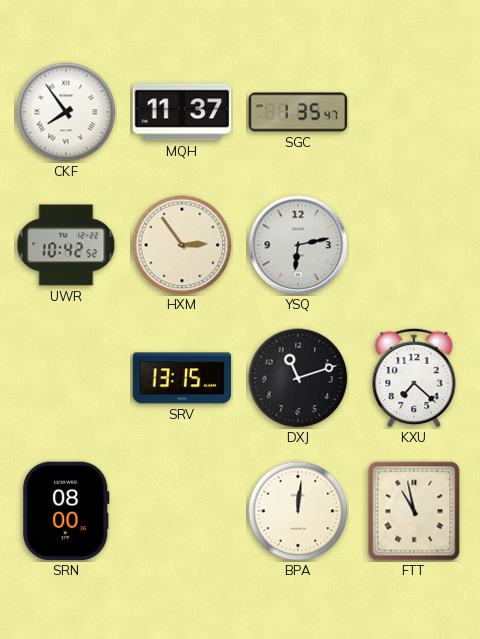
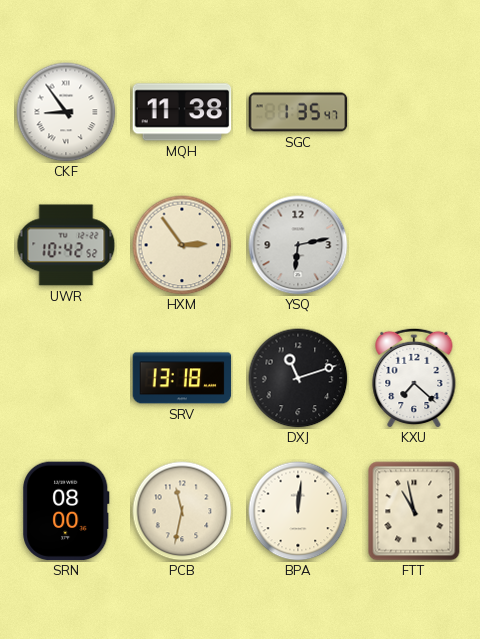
CKF: 7:54 -> 8:54
MQH: 11:37 -> 11:38
SRV: 13:15 -> 13:18
PCB: none -> 11:32
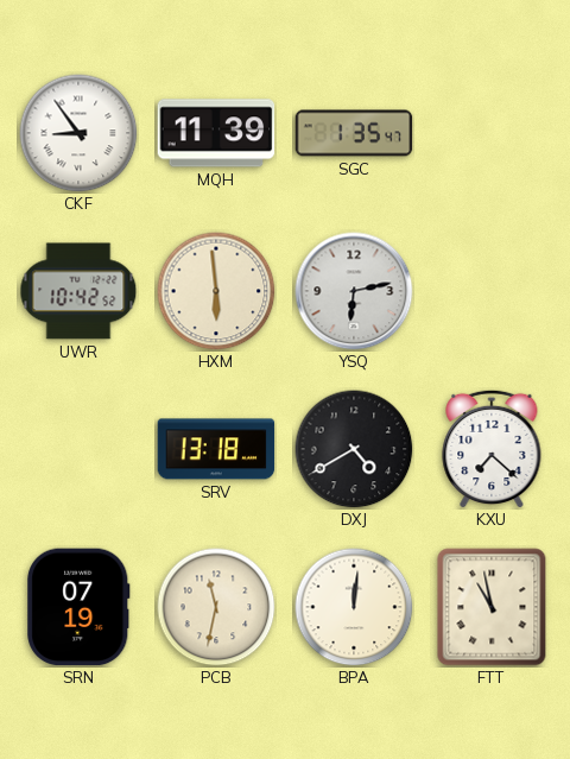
MQH: 11:38 -> 11:39
HXM: 2:54 -> 5:59
DXJ: 11:12 -> 4:40
SRN: 08:00 -> 07:19
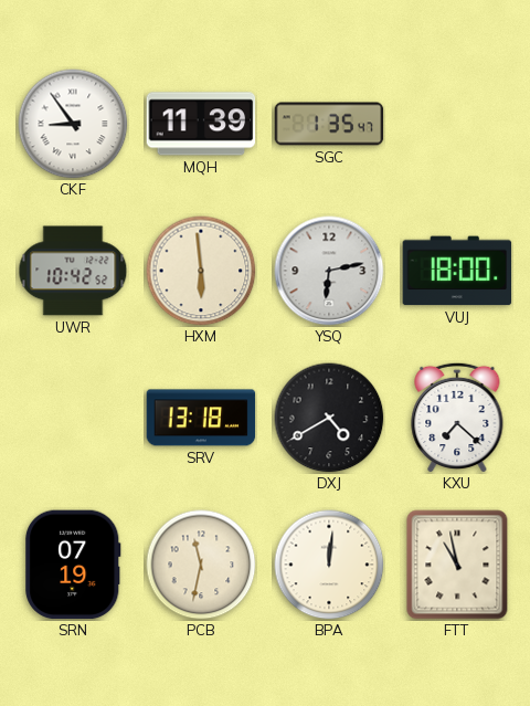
VUJ: none -> 18:00
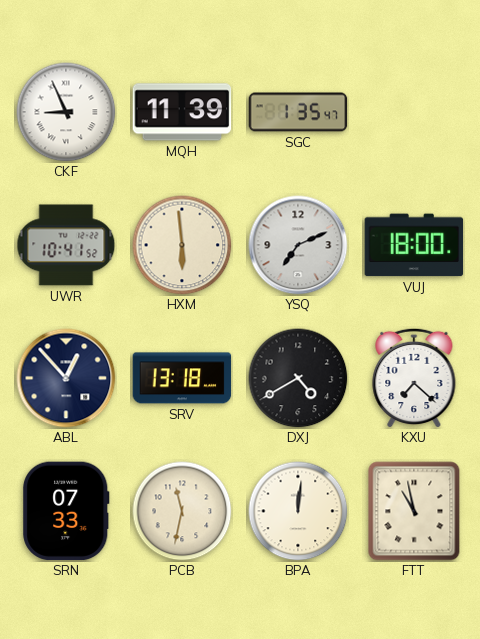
CKF: 8:54 -> 8:56
UWR: 10:42 -> 10:41
YSQ: 6:13 -> 7:11
ABL: none -> 12:53
SRN: 07:19 -> 07:33
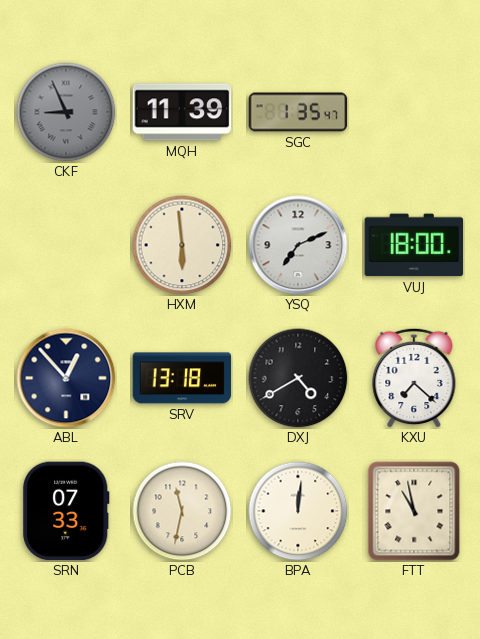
CKF dial: white -> grey
UWR: 10:41 -> none
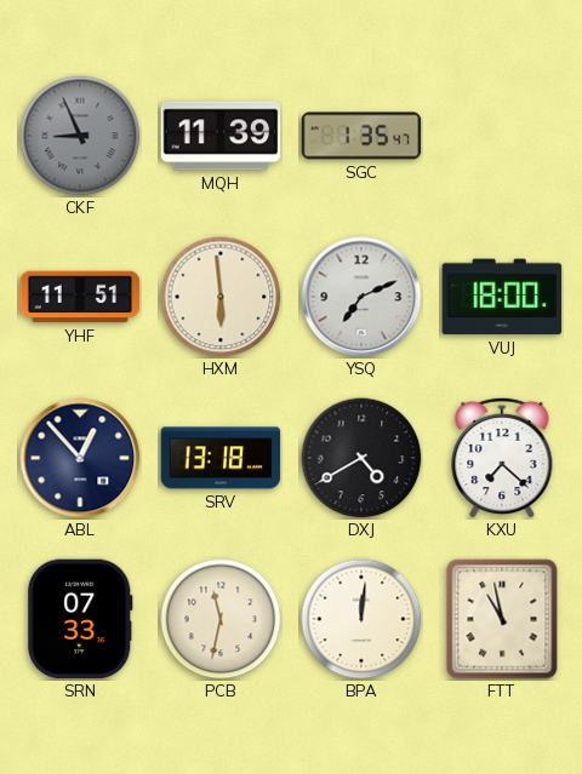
YHF: none -> 11:51
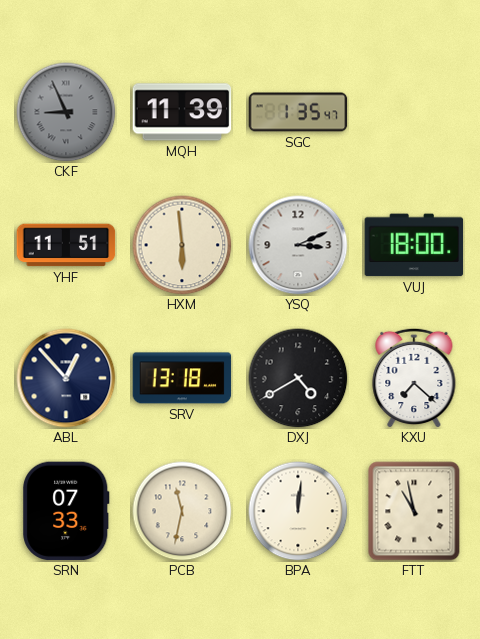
YSQ: 7:11 -> 3:11
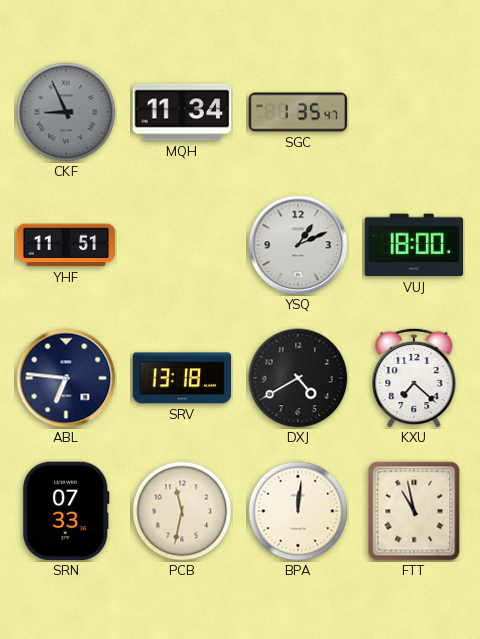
MQH: 11:39 -> 11:34
HXM: 5:59 -> none
YSQ: 3:11 -> 1:11
ABL: 12:53 -> 6:46
